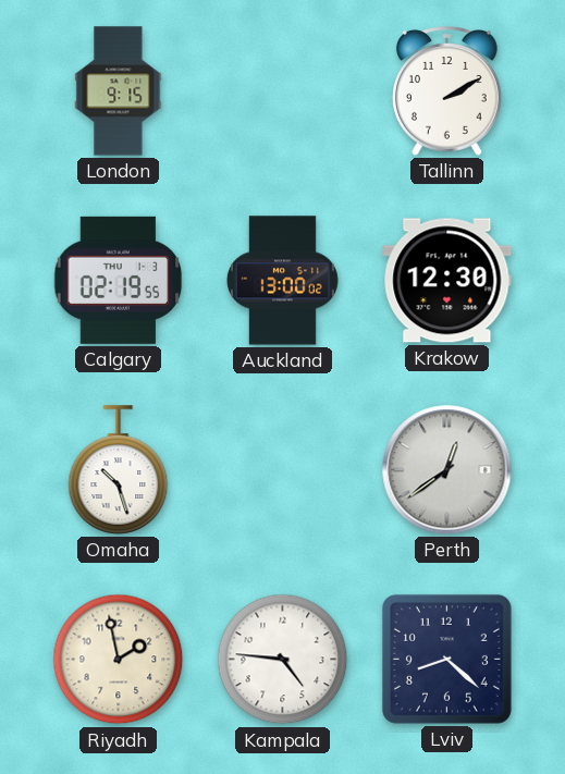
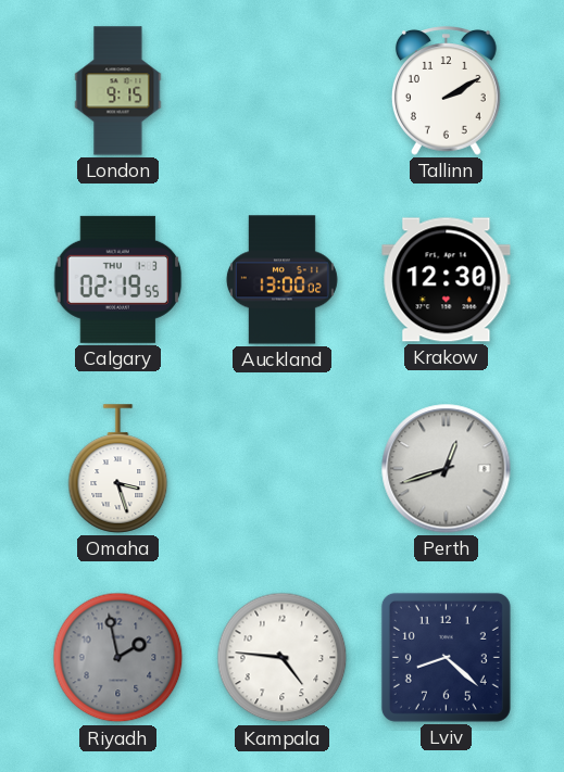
Omaha: 10:27 -> 3:27
Perth: 12:39 -> 12:42
Riyadh dial: cream -> grey
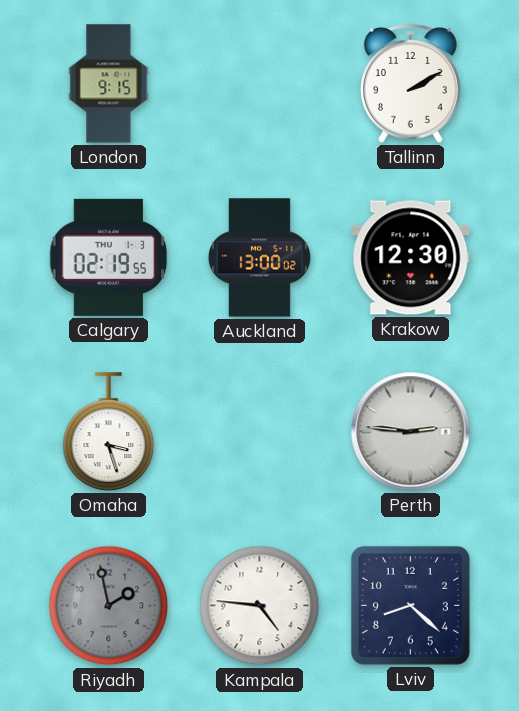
Perth: 12:42 -> 2:46
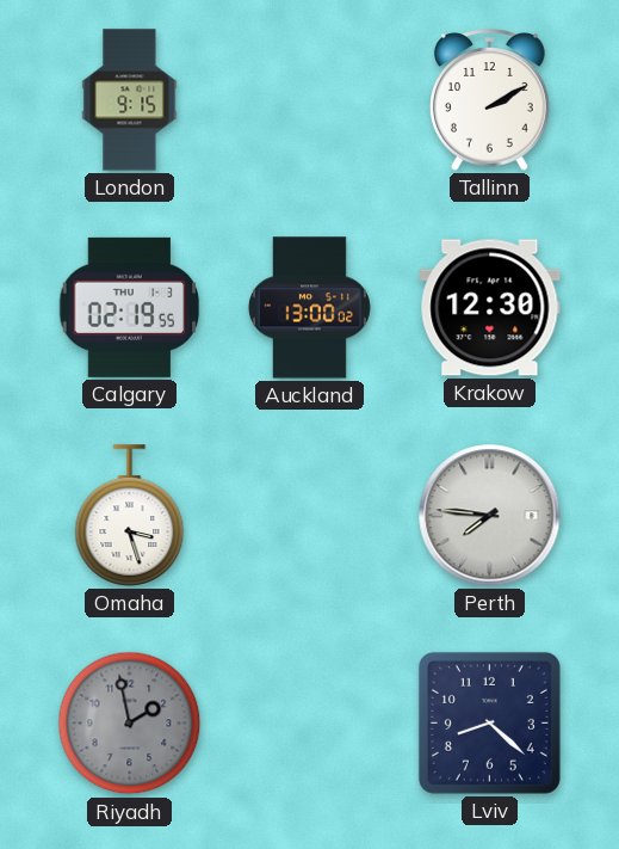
Perth: 2:46 -> 7:46
Kampala: 4:46 -> none
